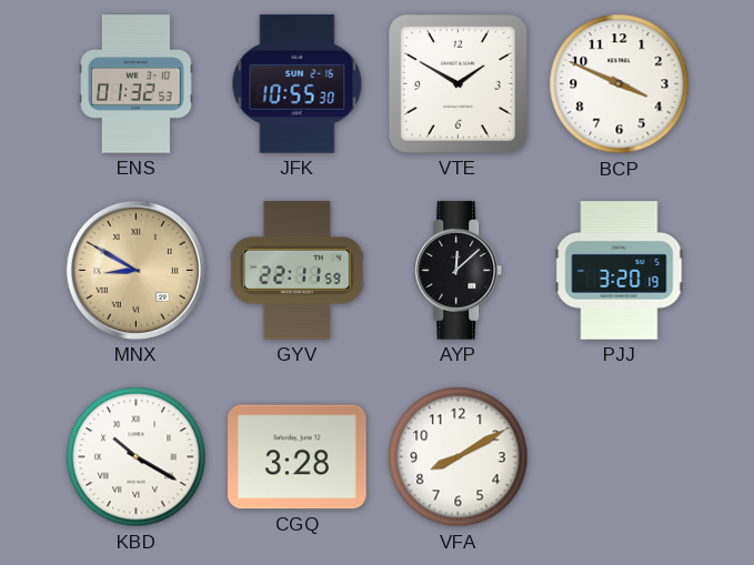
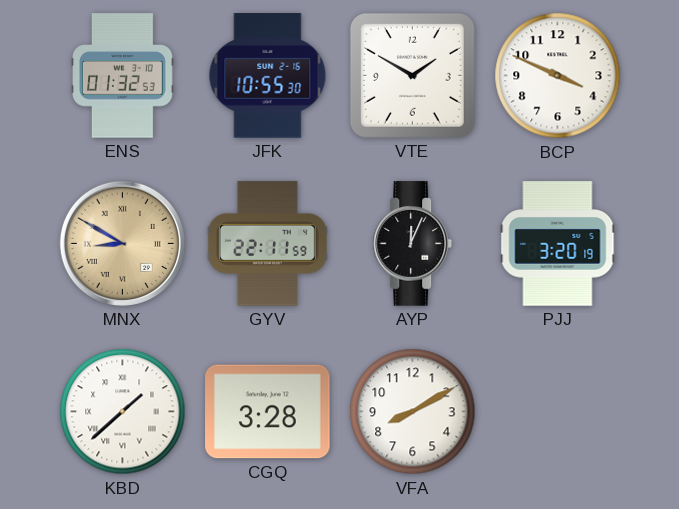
AYP: 12:08 -> 12:04
KBD: 10:20 -> 1:38
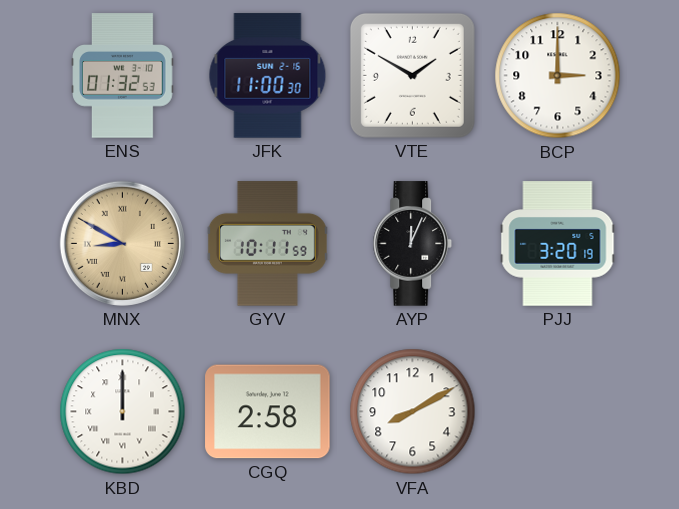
JFK: 10:55 -> 11:00
BCP: 3:49 -> 3:00
GYV: 22:11 -> 10:11
KBD: 1:38 -> 12:00
CGQ: 3:28 -> 2:58
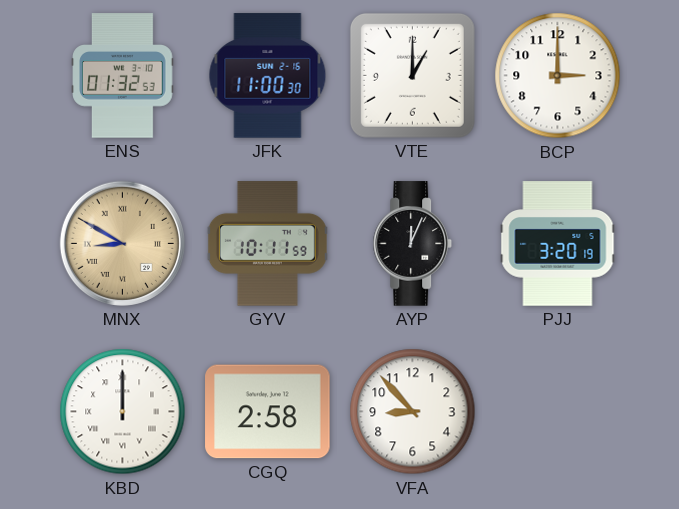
VTE: 1:50 -> 1:00
VFA: 8:10 -> 8:53
